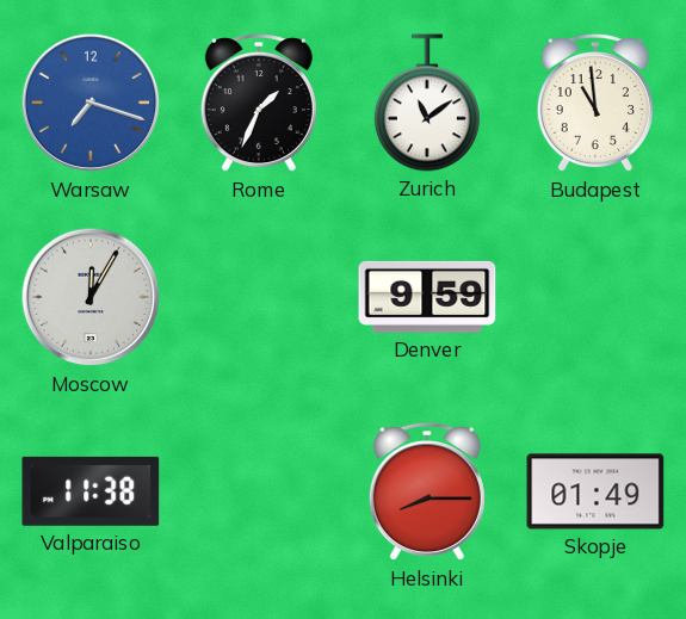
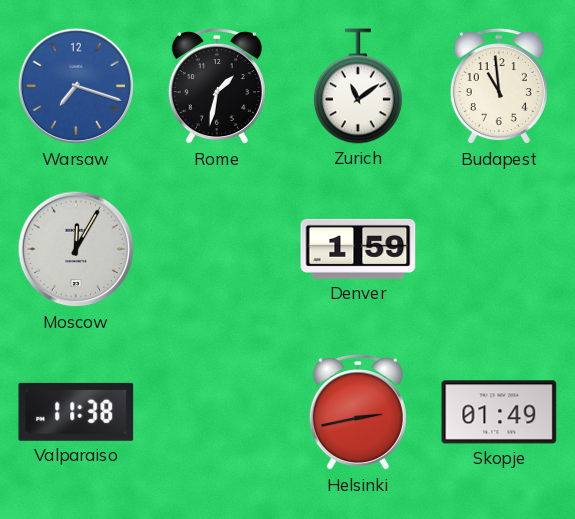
Rome: 1:34 -> 1:32
Denver: 9:59 -> 1:59
Helsinki: 8:15 -> 2:43
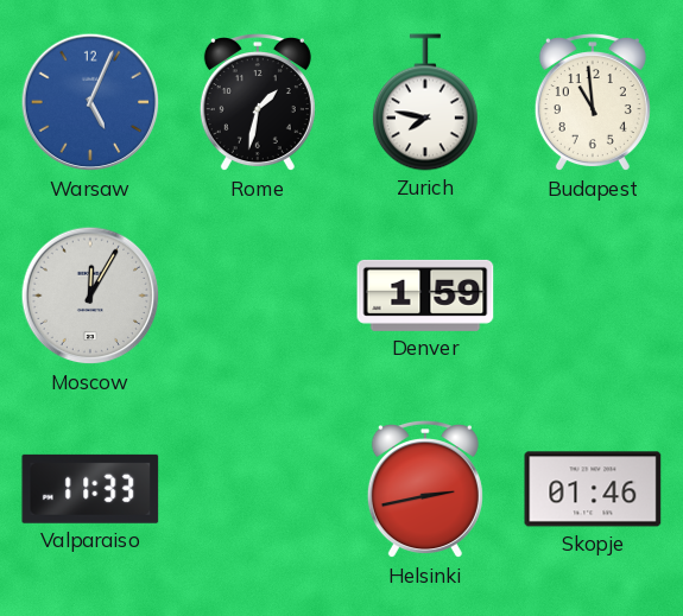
Warsaw: 7:18 -> 5:04
Zurich: 11:09 -> 7:47
Valparaiso: 11:38 -> 11:33
Skopje: 01:49 -> 01:46
